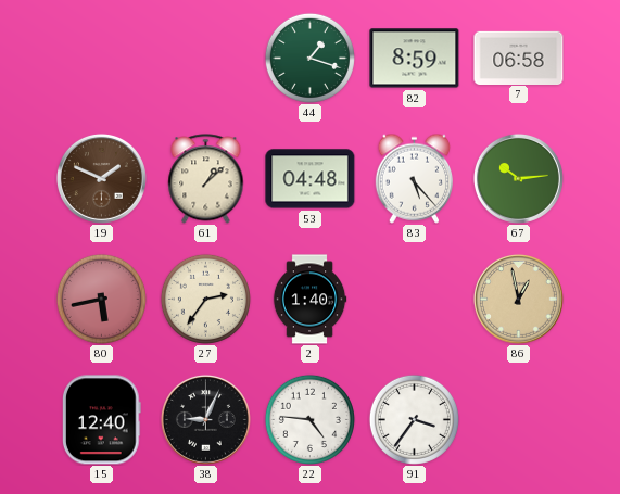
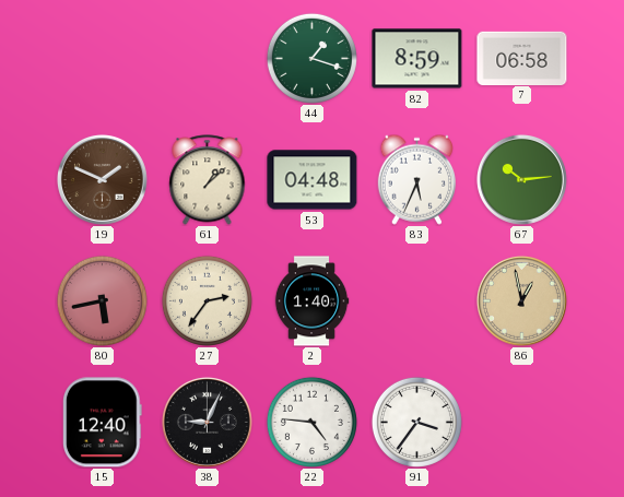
83: 5:23 -> 5:34
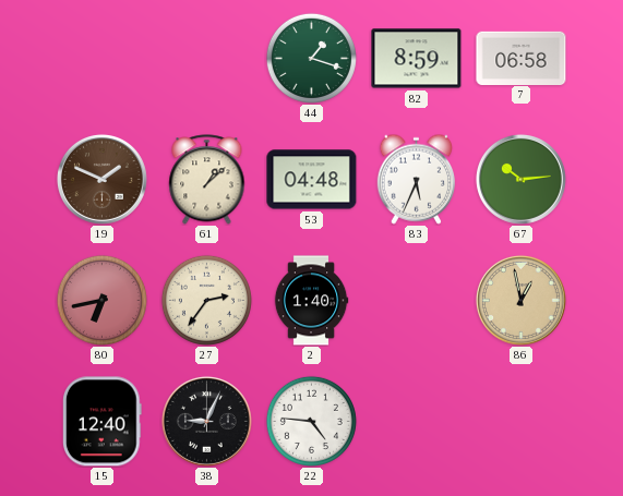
80: 5:43 -> 6:43
91: 3:36 -> none
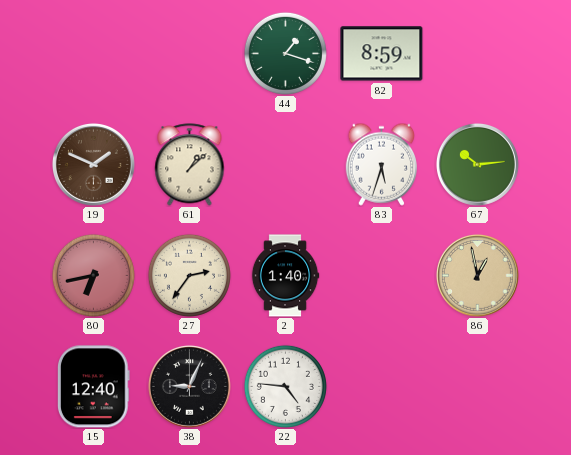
7: 06:58 -> none
53: 04:48 -> none
83: 5:34 -> 5:33
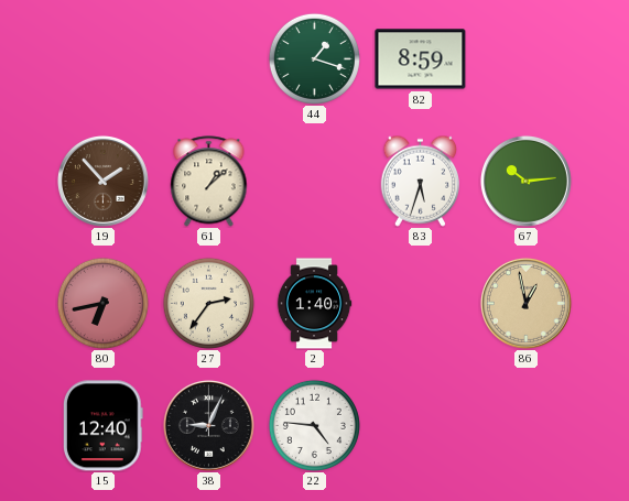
19: 1:49 -> 1:53
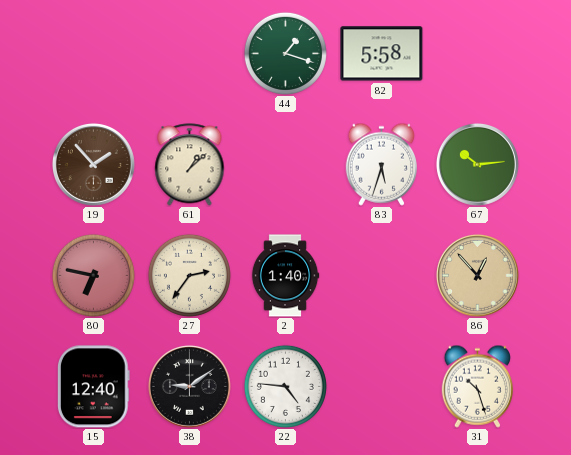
82: 8:59 -> 5:58
80: 6:43 -> 6:47
86: 12:58 -> 12:53
38: 9:04 -> 9:09
31: none -> 10:27
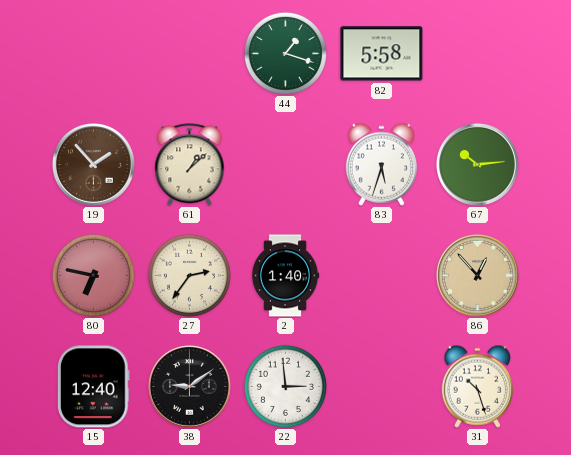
22: 4:46 -> 2:59
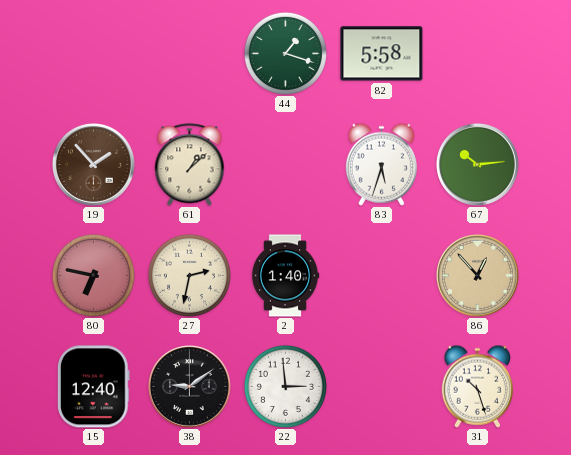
27: 2:36 -> 2:32
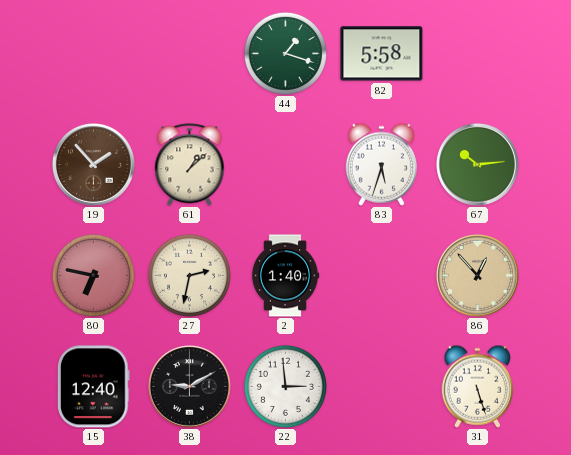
38: 9:09 -> 9:10
31: 10:27 -> 5:27
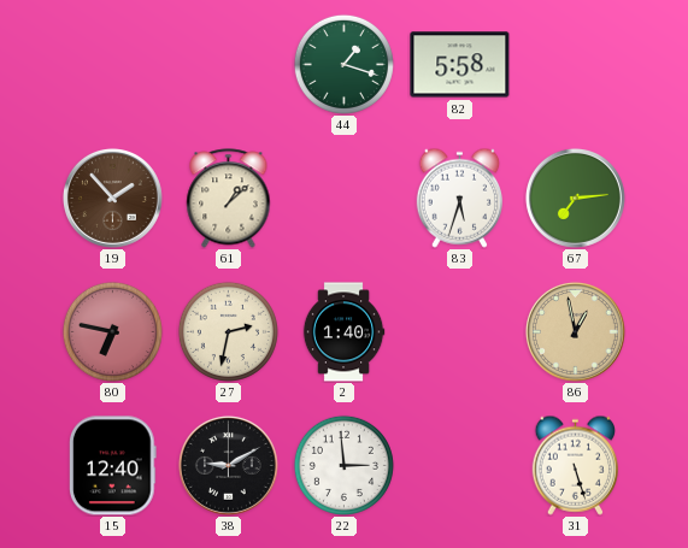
67: 10:14 -> 7:14
86: 12:53 -> 12:58
